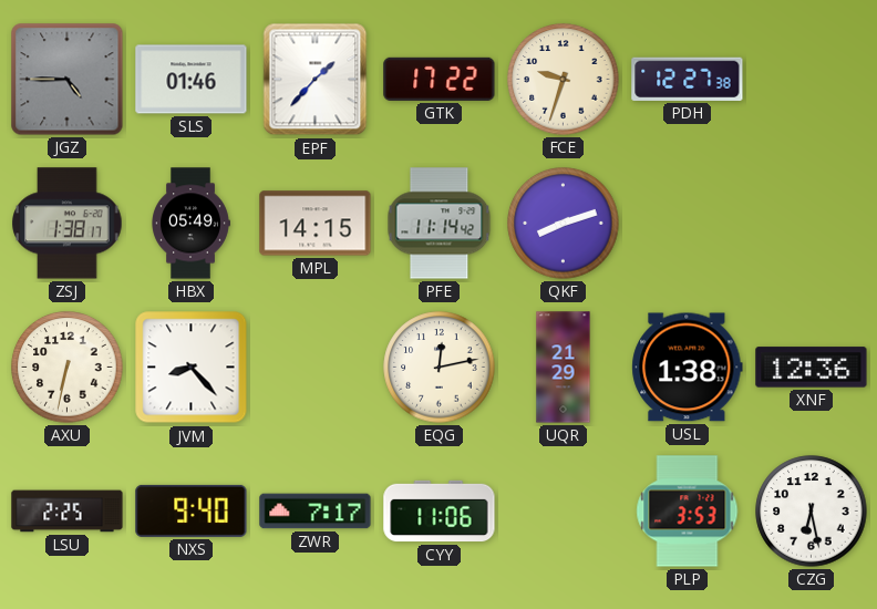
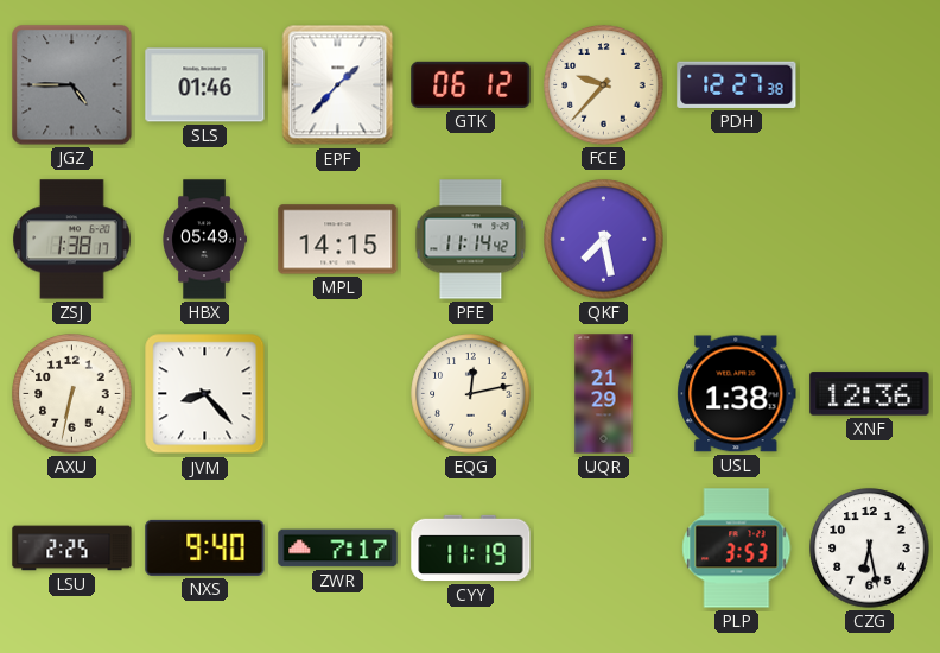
GTK: 17:22 -> 06:12
FCE: 9:33 -> 9:37
QKF: 8:12 -> 7:28
CYY: 11:06 -> 11:19
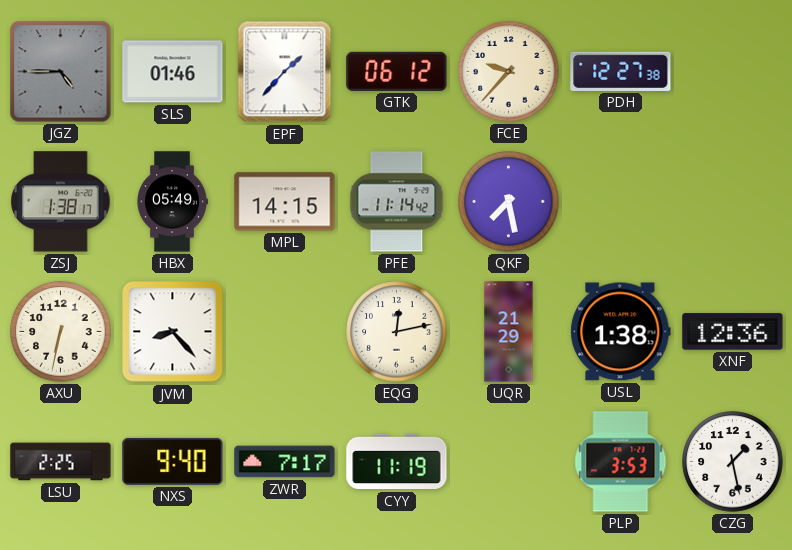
CZG: 6:28 -> 1:28
